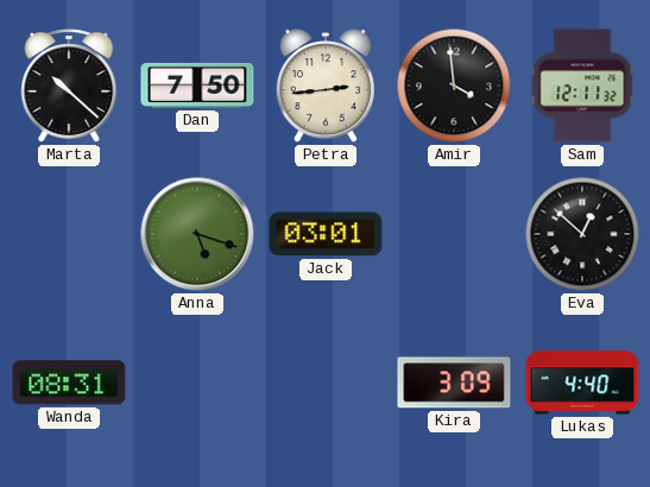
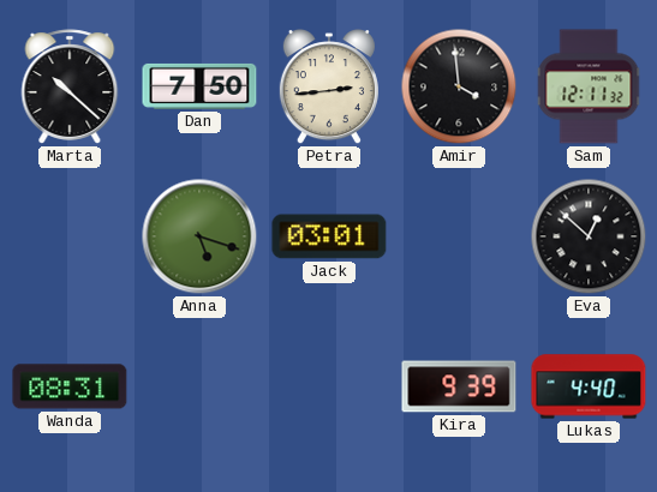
Kira: 3:09 -> 9:39
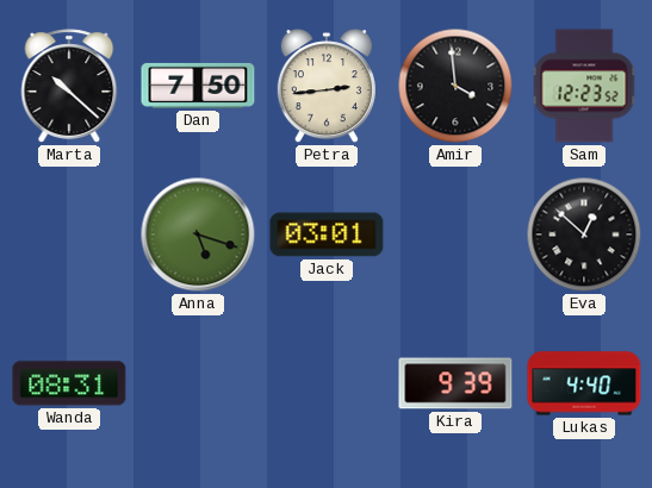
Sam: 12:11 -> 12:23
